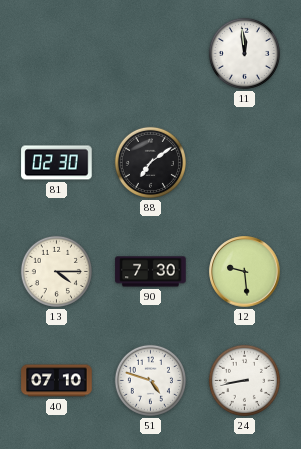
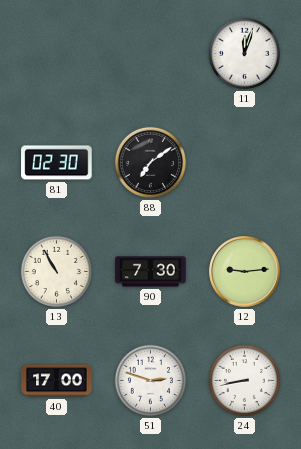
11: 11:59 -> 12:03
13: 4:15 -> 10:55
12: 9:29 -> 9:14
40: 07:10 -> 17:00
51: 4:48 -> 2:48
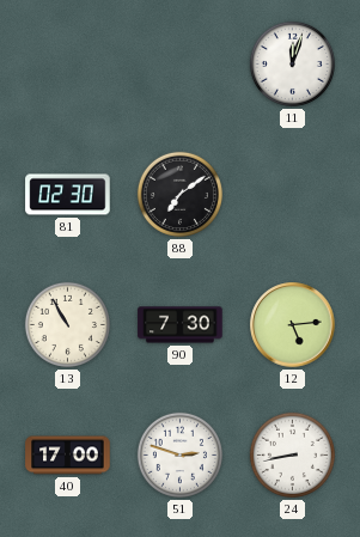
12: 9:14 -> 5:14
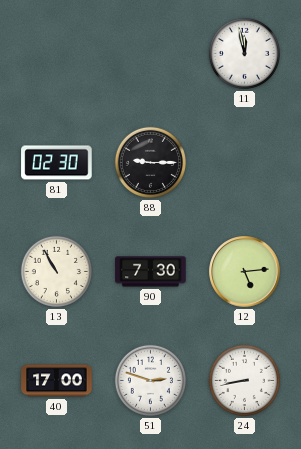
11: 12:03 -> 11:58
88: 7:09 -> 9:15
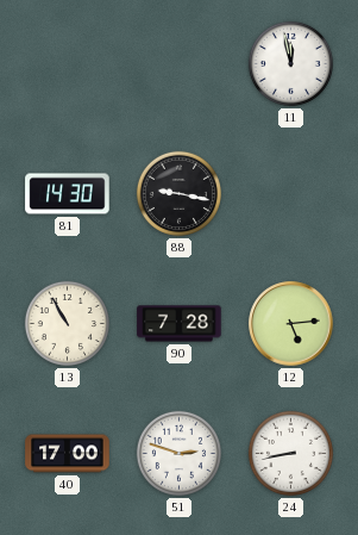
81: 02:30 -> 14:30
88: 9:15 -> 9:17
90: 7:30 -> 7:28
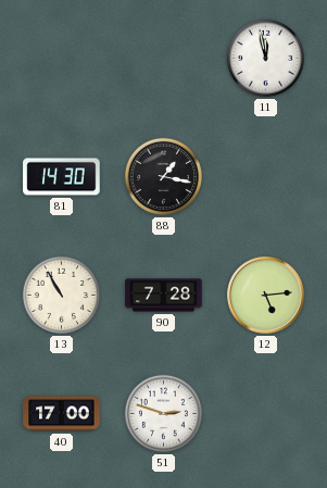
88: 9:17 -> 1:17
24: 8:43 -> none
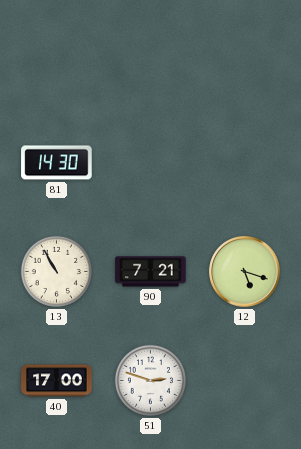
11: 11:58 -> none
88: 1:17 -> none
90: 7:28 -> 7:21
12: 5:14 -> 5:18
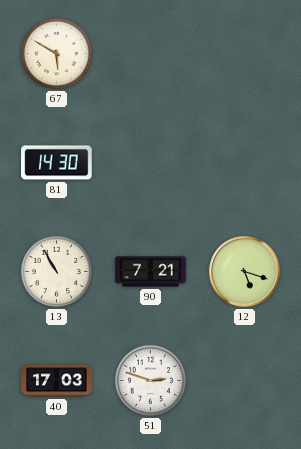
67: none -> 5:50
40: 17:00 -> 17:03
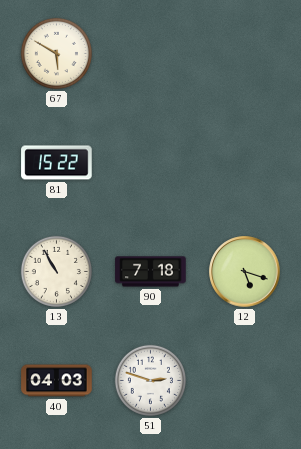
81: 14:30 -> 15:22
90: 7:21 -> 7:18
40: 17:03 -> 04:03
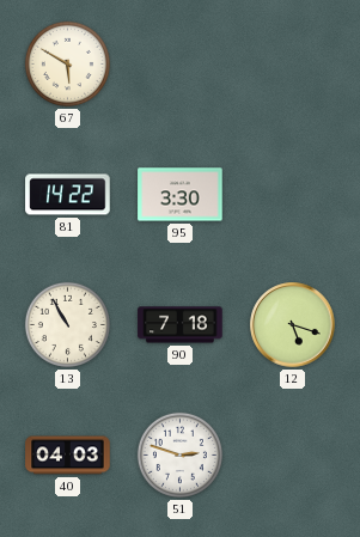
81: 15:22 -> 14:22
95: none -> 3:30
